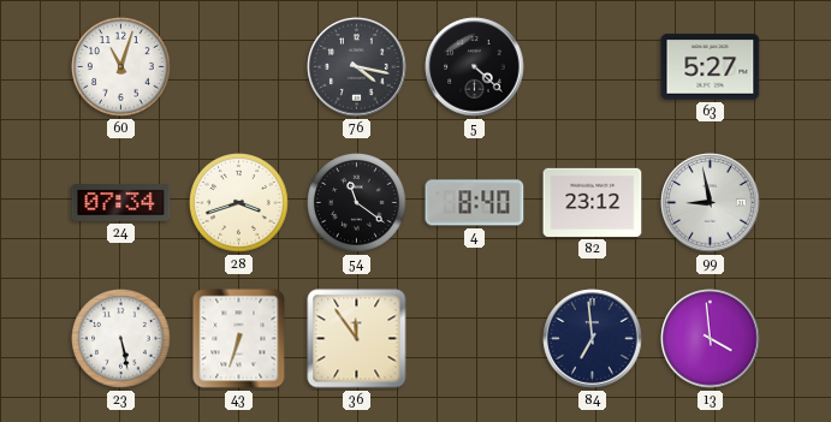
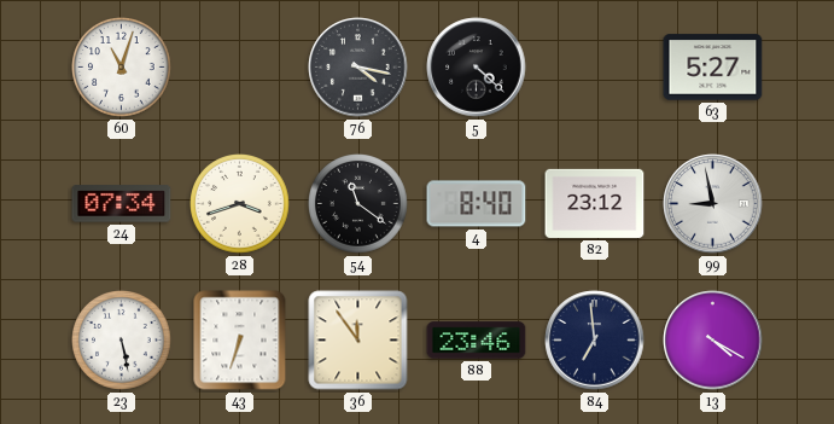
88: none -> 23:46
13: 3:59 -> 4:20
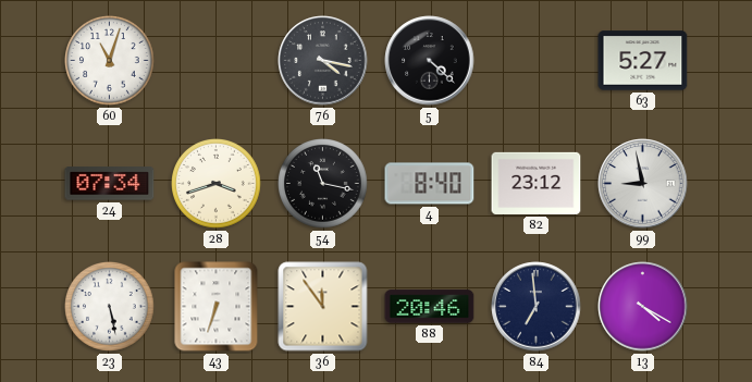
54: 11:21 -> 11:17
88: 23:46 -> 20:46
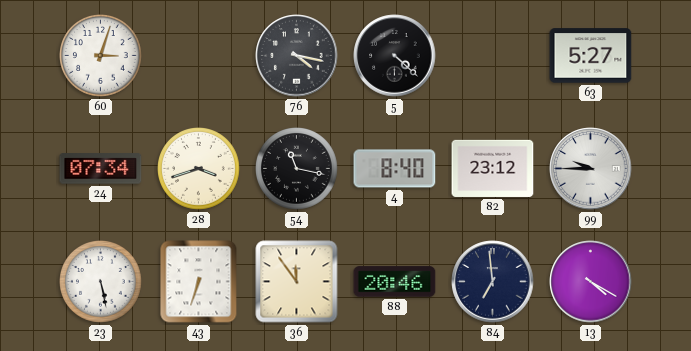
60: 11:03 -> 3:03
99: 8:58 -> 9:45
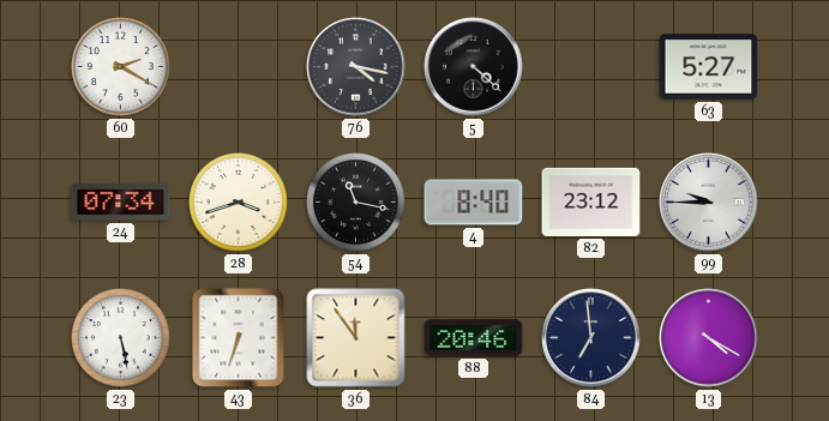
60: 3:03 -> 2:20
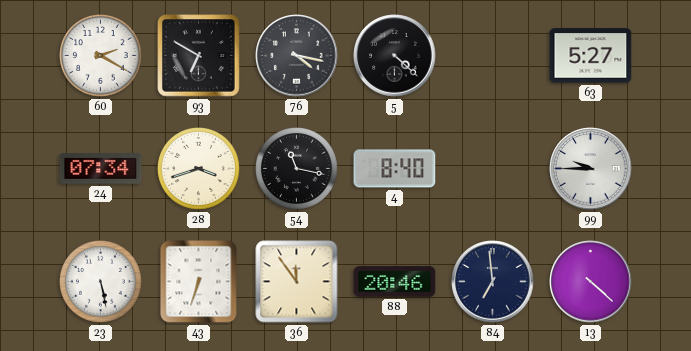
93: none -> 6:50
82: 23:12 -> none
13: 4:20 -> 4:22
